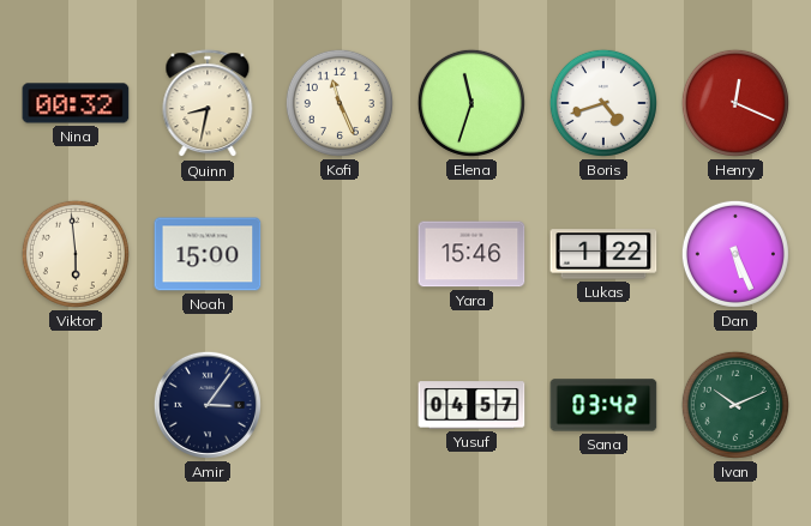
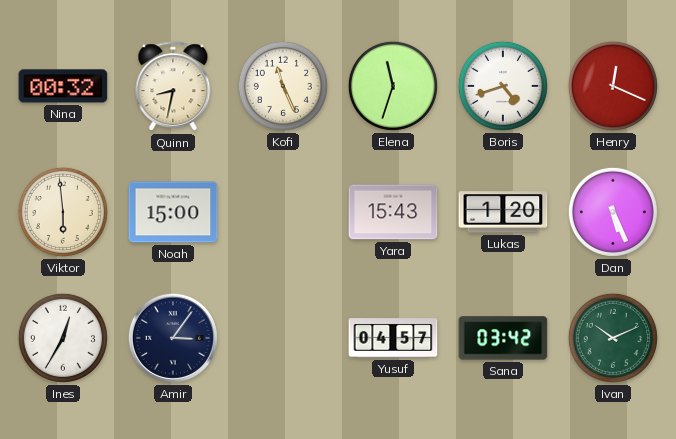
Yara: 15:46 -> 15:43
Lukas: 1:22 -> 1:20
Ines: none -> 12:35
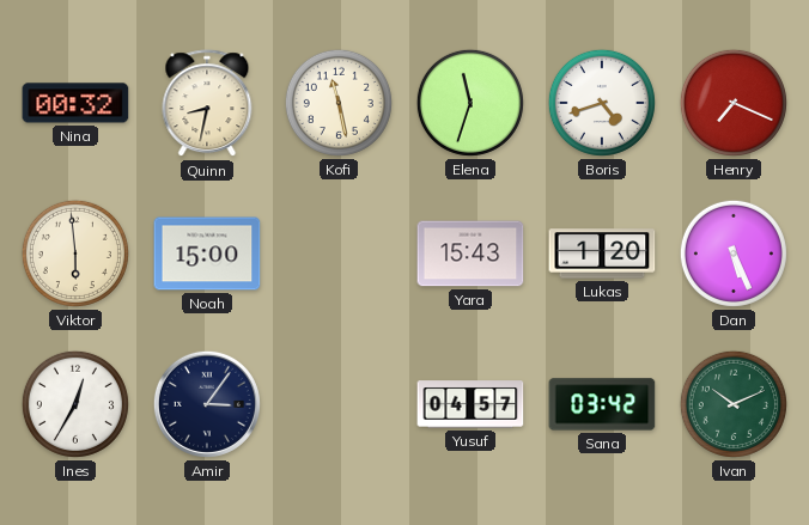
Kofi: 11:26 -> 11:28
Henry: 12:19 -> 7:19
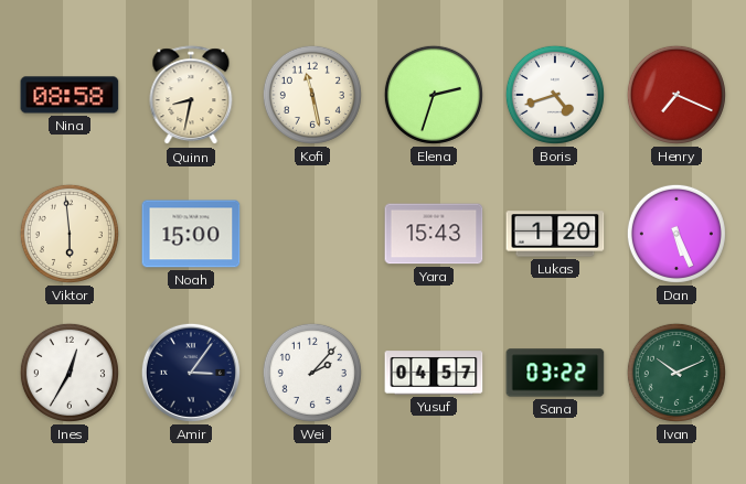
Nina: 00:32 -> 08:58
Elena: 11:33 -> 2:33
Wei: none -> 2:07
Sana: 03:42 -> 03:22
